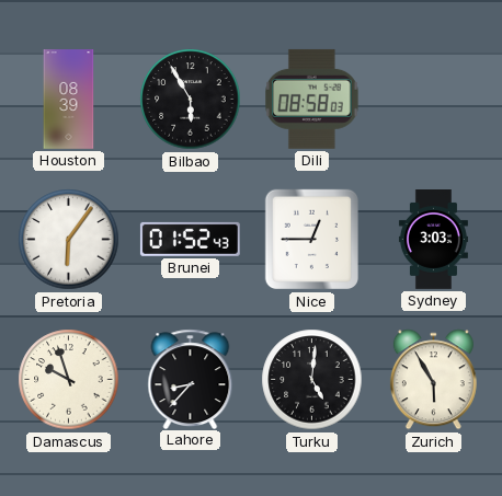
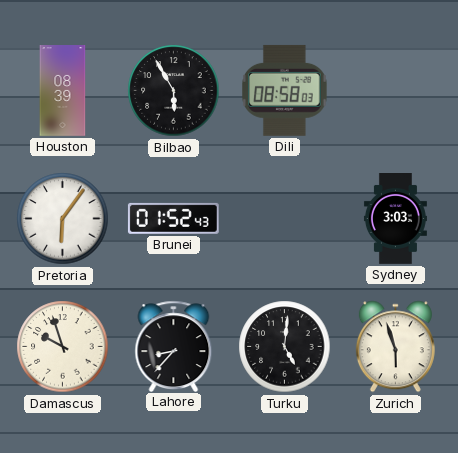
Nice: 12:45 -> none
Zurich: 5:55 -> 5:57
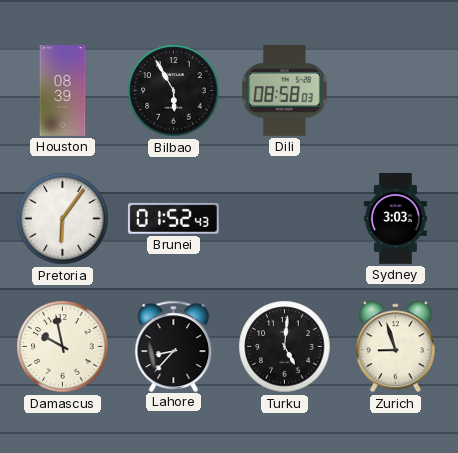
Damascus: 9:57 -> 9:58
Zurich: 5:57 -> 8:57
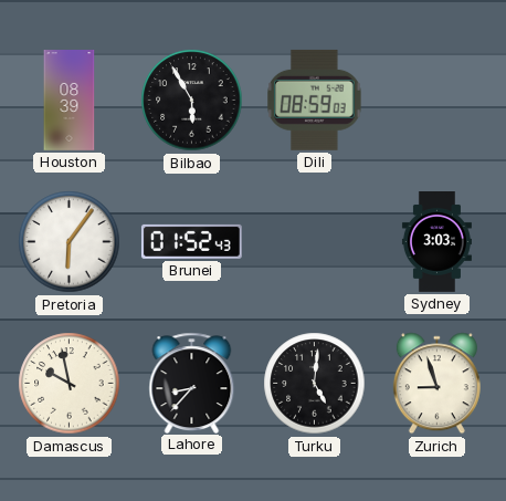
Dili: 08:58 -> 08:59
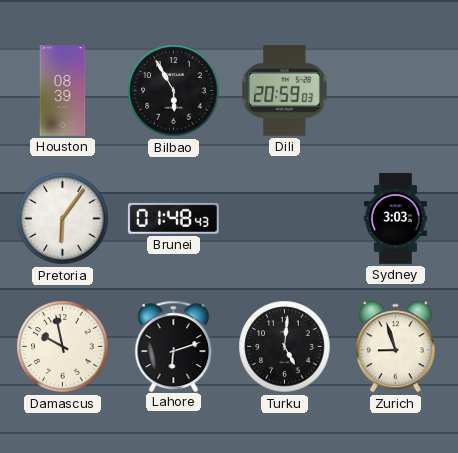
Dili: 08:59 -> 20:59
Brunei: 01:52 -> 01:48
Lahore: 8:37 -> 6:12
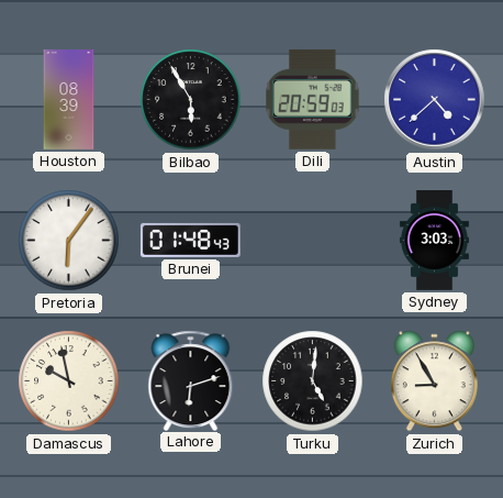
Austin: none -> 4:38
Zurich: 8:57 -> 8:55
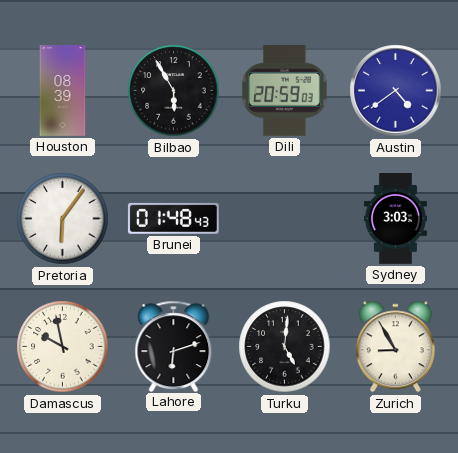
Austin: 4:38 -> 4:39
